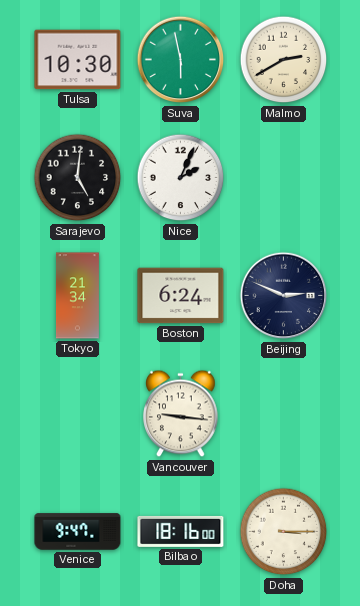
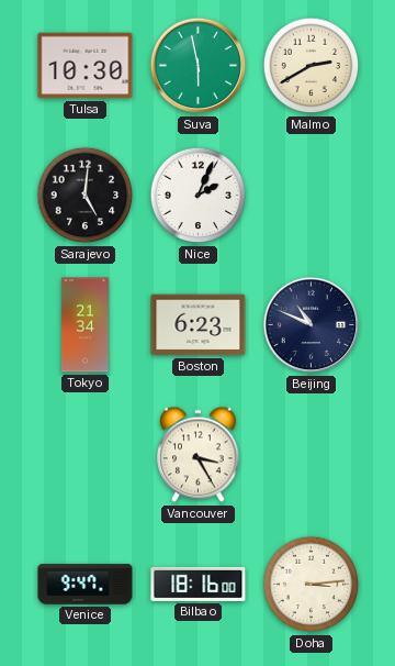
Boston: 6:24 -> 6:23
Beijing: 2:49 -> 10:49
Vancouver: 9:16 -> 3:25
Doha: 3:15 -> 3:14
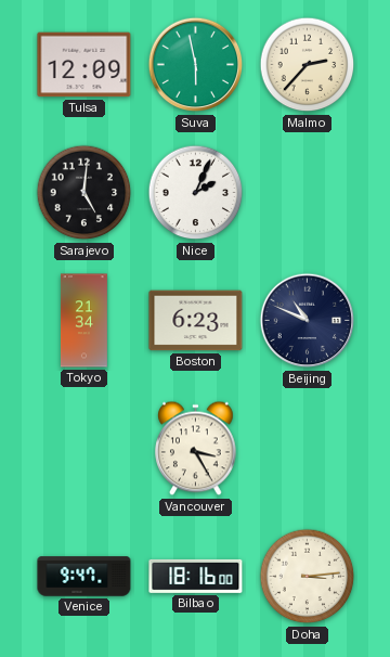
Tulsa: 10:30 -> 12:09
Malmo: 2:40 -> 2:37
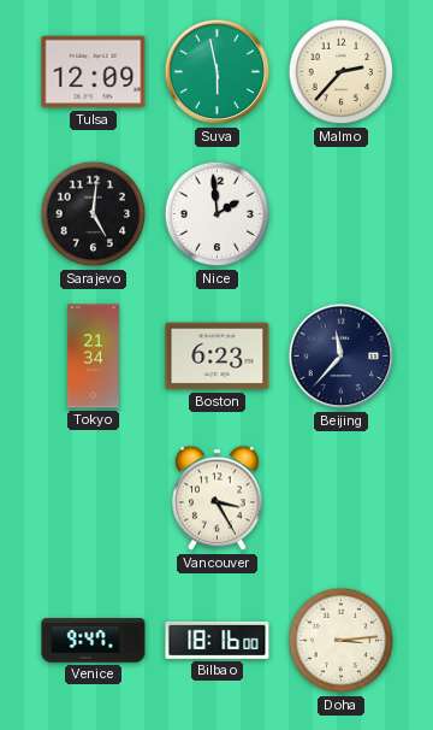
Nice: 2:04 -> 1:59
Beijing: 10:49 -> 11:37
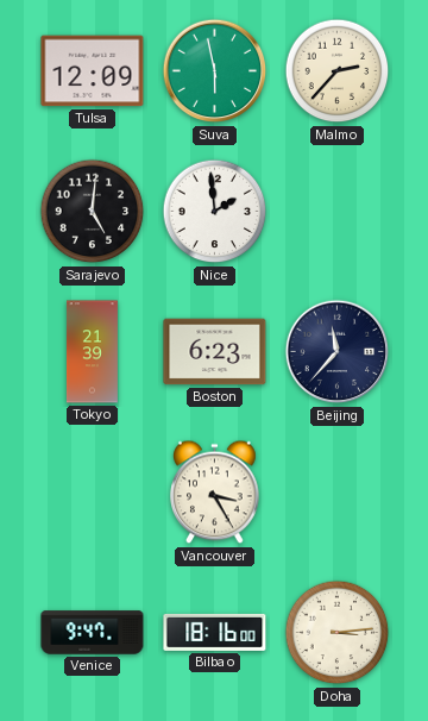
Tokyo: 21:34 -> 21:39
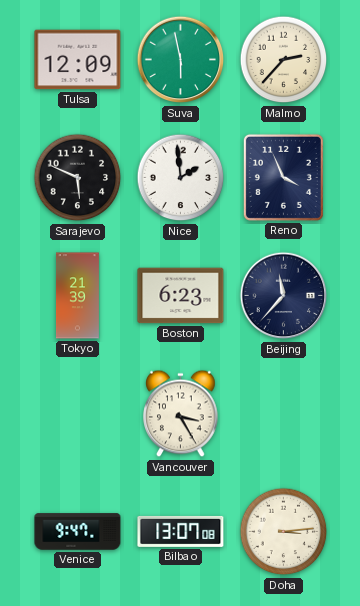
Sarajevo: 5:01 -> 5:49
Reno: none -> 3:56
Bilbao: 18:16 -> 13:07
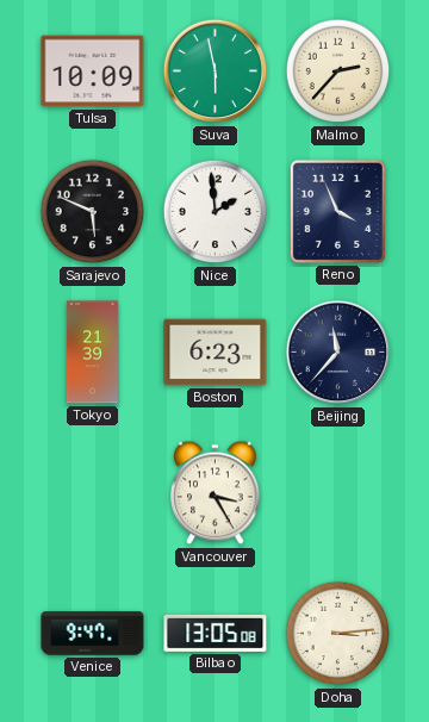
Tulsa: 12:09 -> 10:09
Bilbao: 13:07 -> 13:05
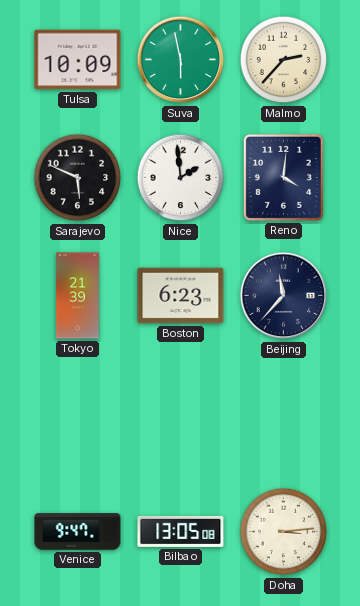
Reno: 3:56 -> 4:01
Vancouver: 3:25 -> none
